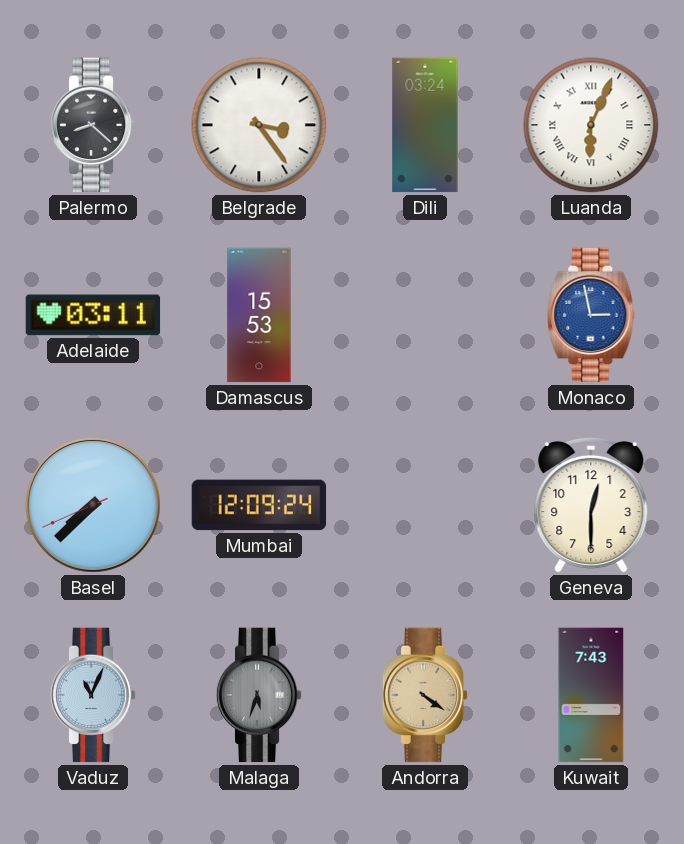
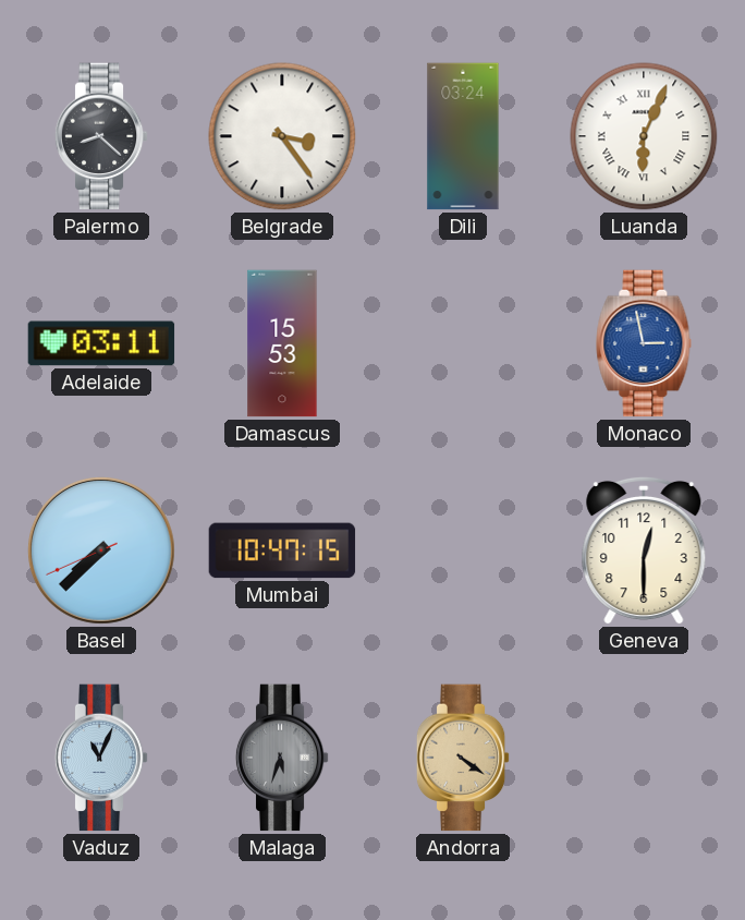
Mumbai: 12:09 -> 10:47
Kuwait: 7:43 -> none
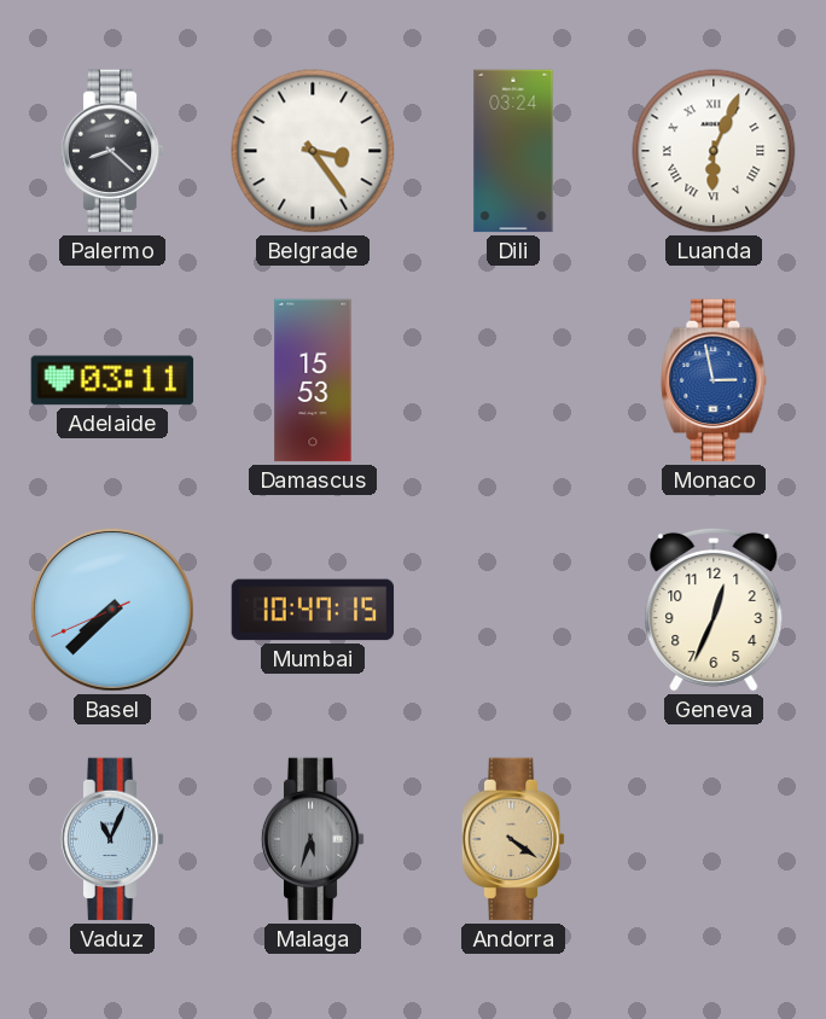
Geneva: 12:30 -> 12:34
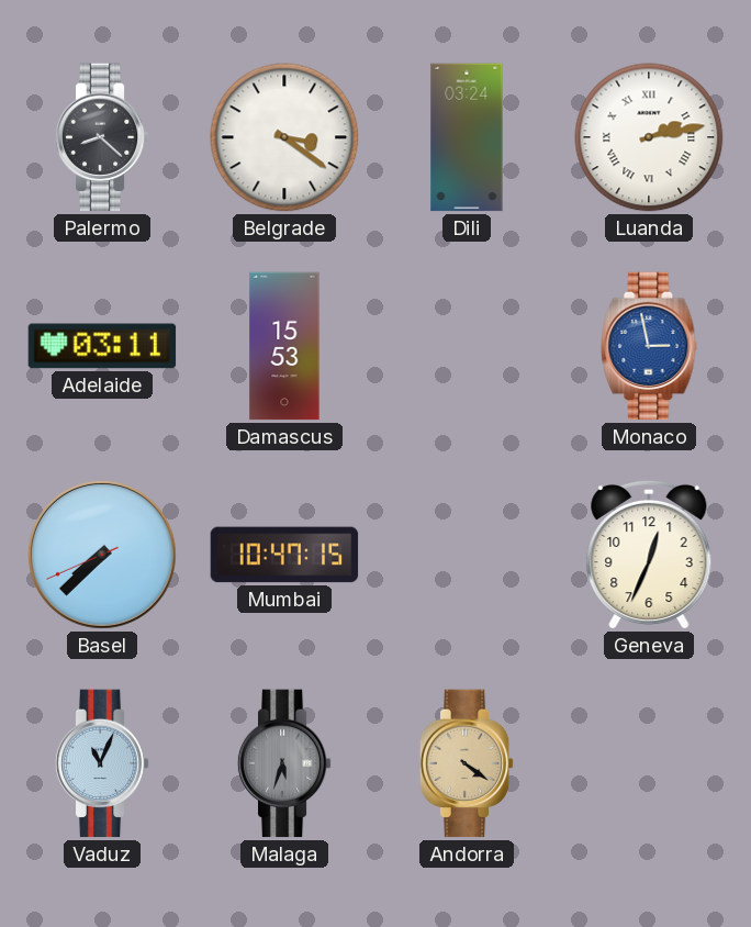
Belgrade: 3:24 -> 3:21
Luanda: 6:04 -> 2:13
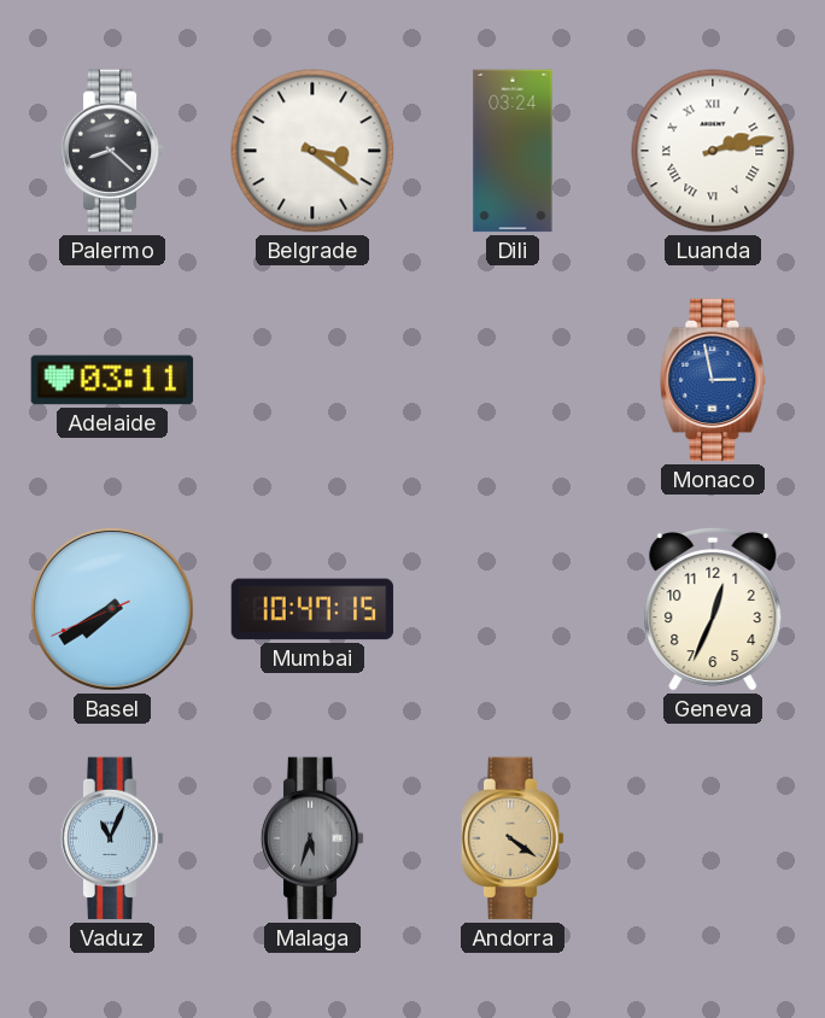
Damascus: 15:53 -> none
Basel: 7:37 -> 7:39
